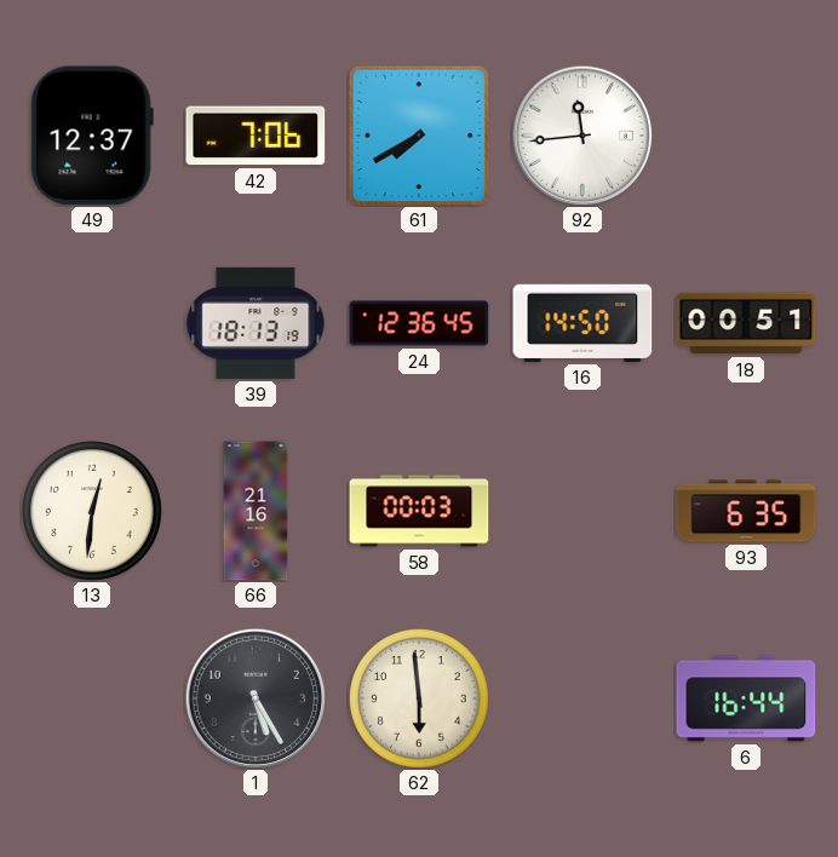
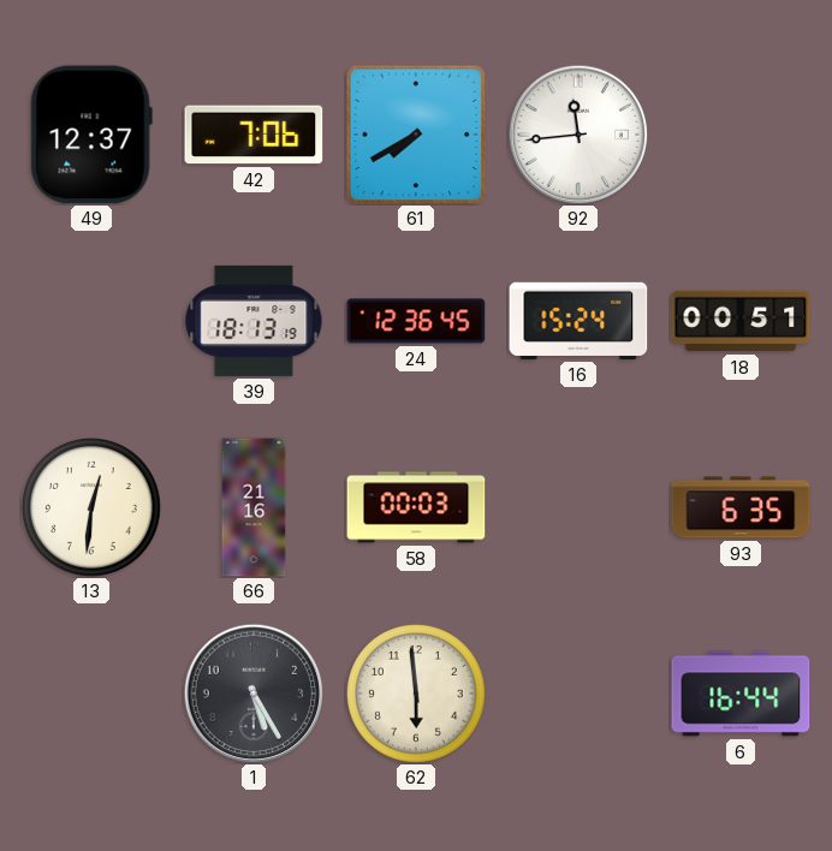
16: 14:50 -> 15:24
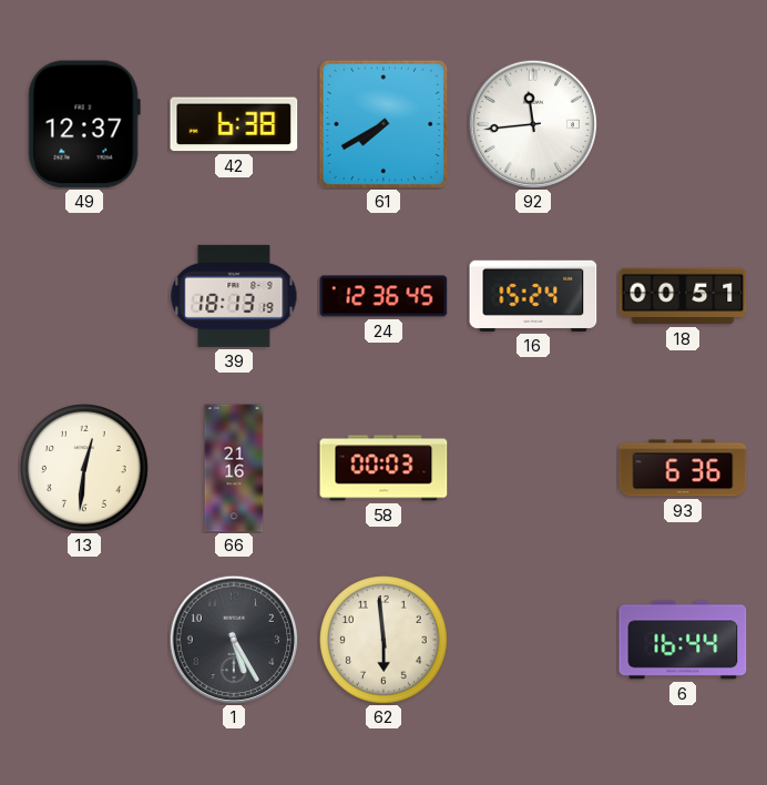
42: 7:06 -> 6:38
93: 6:35 -> 6:36
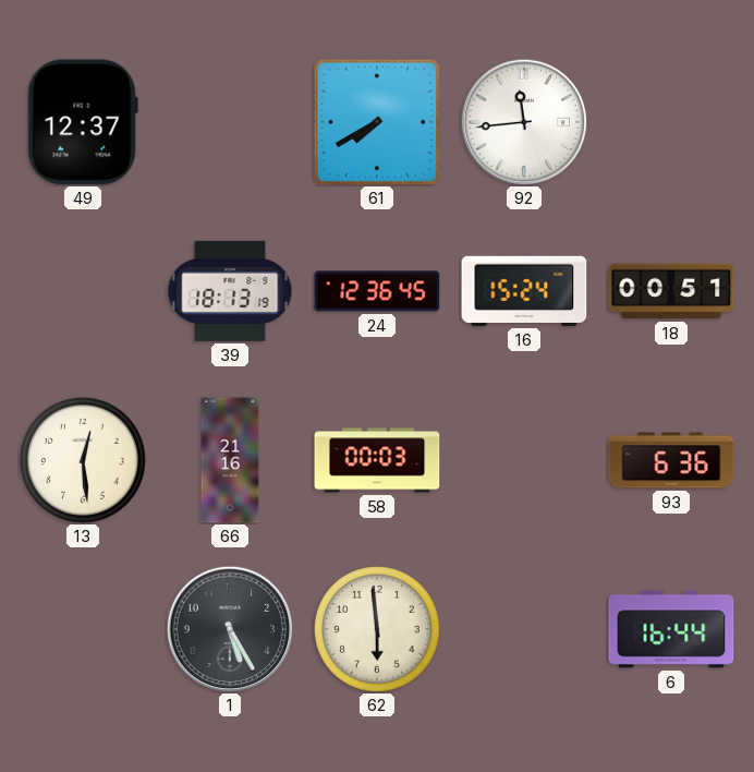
42: 6:38 -> none
13: 12:31 -> 12:29
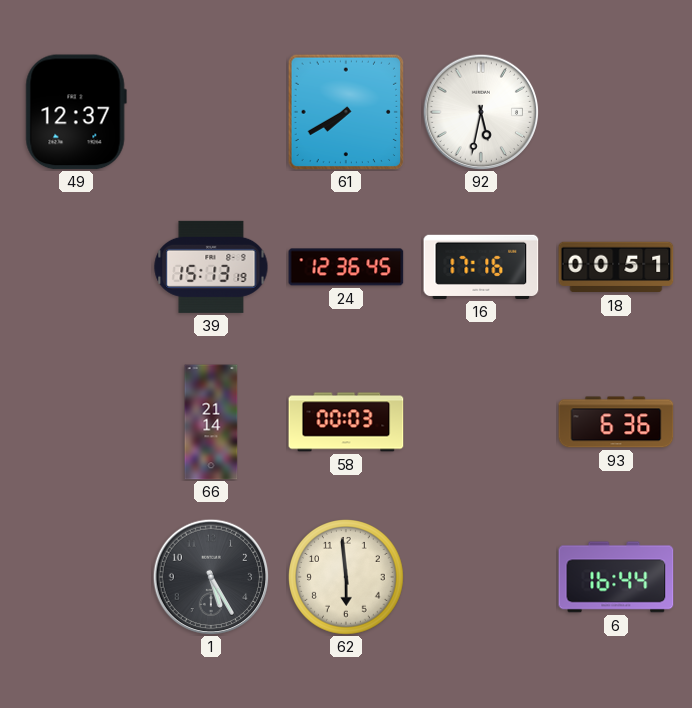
92: 11:44 -> 5:32
39: 18:13 -> 15:13
16: 15:24 -> 17:16
13: 12:29 -> none
66: 21:16 -> 21:14
